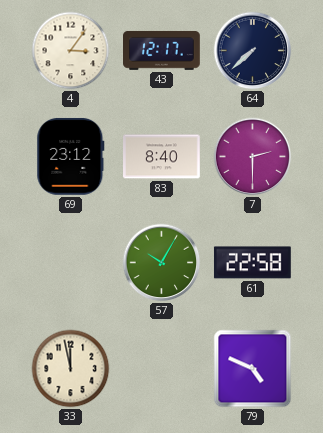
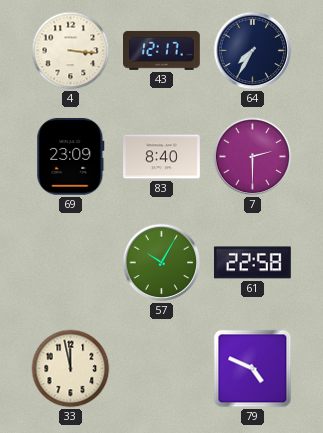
4: 3:06 -> 3:16
64: 7:38 -> 7:35
69: 23:12 -> 23:09
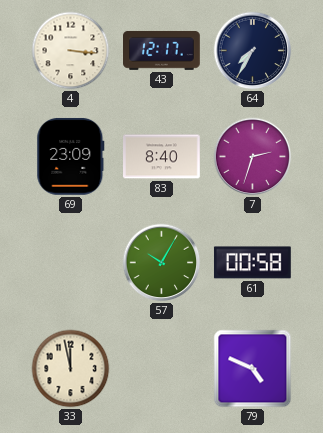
7: 2:30 -> 2:33
61: 22:58 -> 00:58
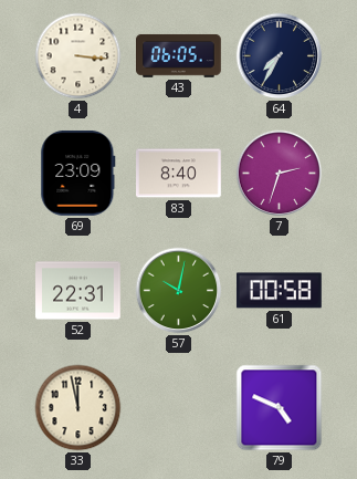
43: 12:17 -> 06:05
52: none -> 22:31
57: 10:05 -> 10:02
